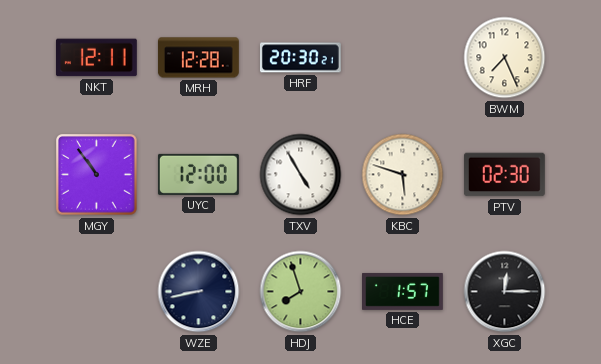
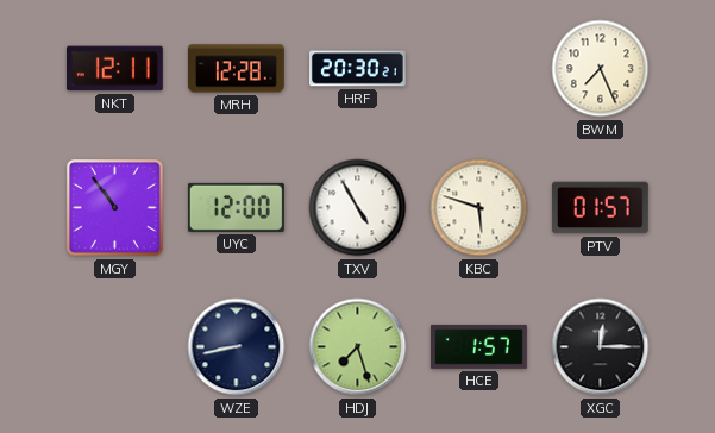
PTV: 02:30 -> 01:57
HDJ: 7:57 -> 7:27
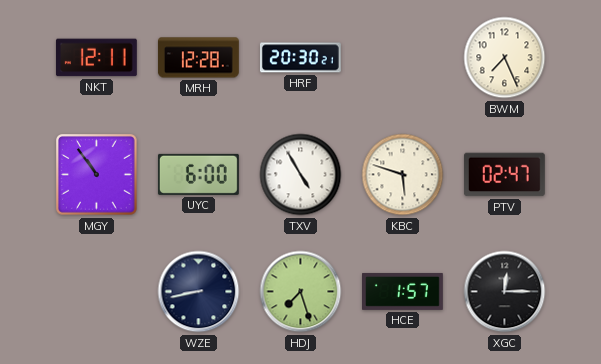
UYC: 12:00 -> 6:00
PTV: 01:57 -> 02:47
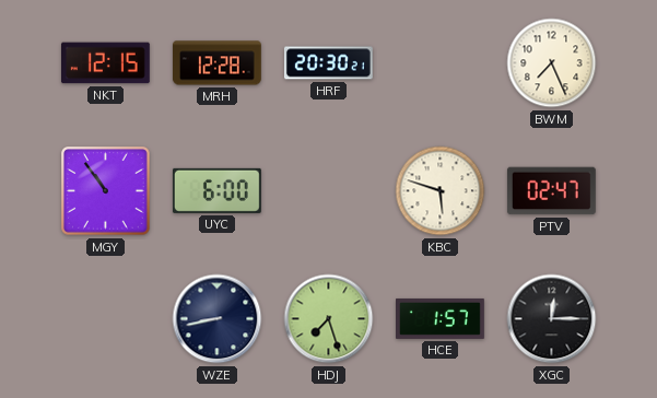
NKT: 12:11 -> 12:15
TXV: 4:55 -> none
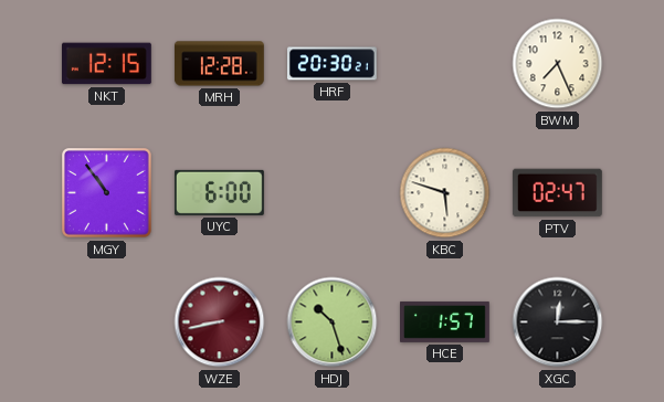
WZE dial: navy -> burgundy
HDJ: 7:27 -> 10:27
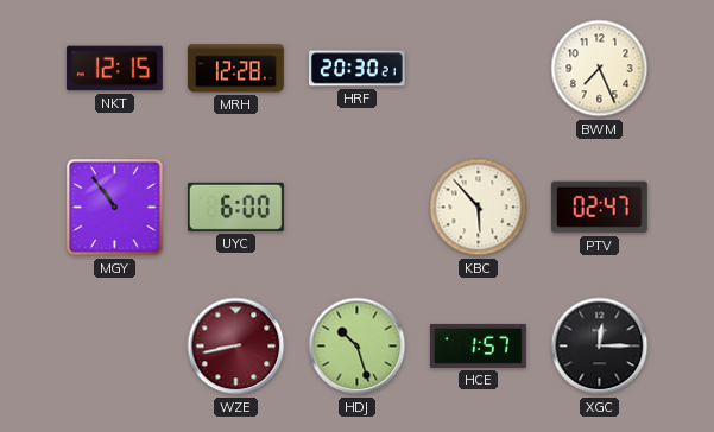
KBC: 5:48 -> 5:53
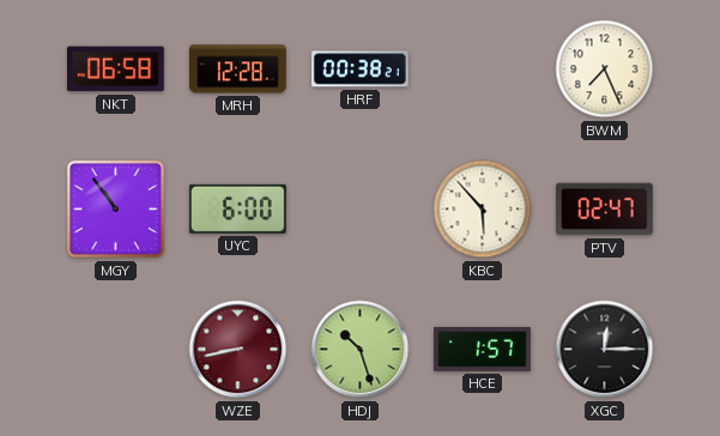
NKT: 12:15 -> 06:58
HRF: 20:30 -> 00:38
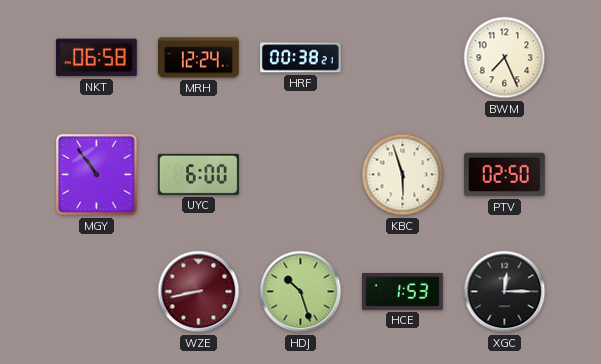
MRH: 12:28 -> 12:24
KBC: 5:53 -> 5:57
PTV: 02:47 -> 02:50
HCE: 1:57 -> 1:53
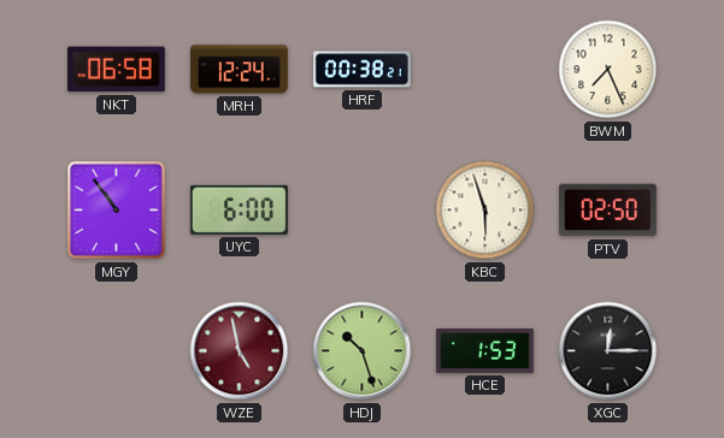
WZE: 8:43 -> 4:58
